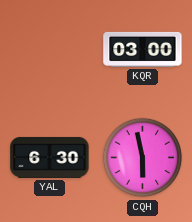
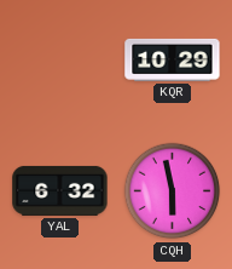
KQR: 03:00 -> 10:29
YAL: 6:30 -> 6:32
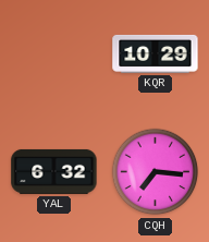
CQH: 5:58 -> 7:16
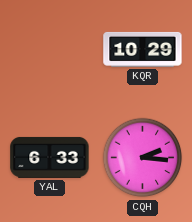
YAL: 6:32 -> 6:33
CQH: 7:16 -> 2:16
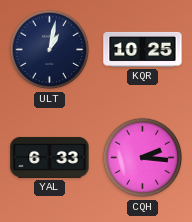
ULT: none -> 1:02
KQR: 10:29 -> 10:25
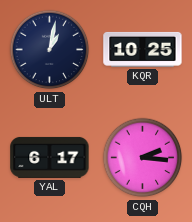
YAL: 6:33 -> 6:17
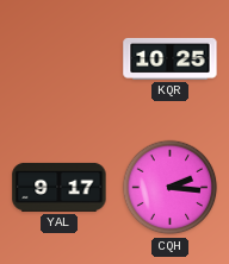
ULT: 1:02 -> none
YAL: 6:17 -> 9:17
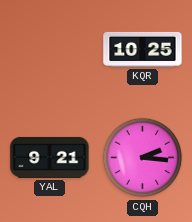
YAL: 9:17 -> 9:21
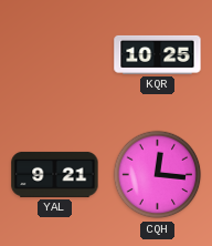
CQH: 2:16 -> 12:16
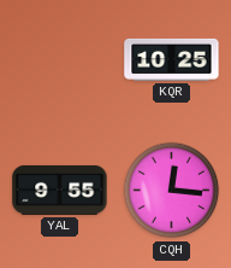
YAL: 9:21 -> 9:55
